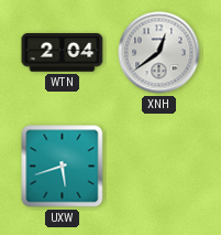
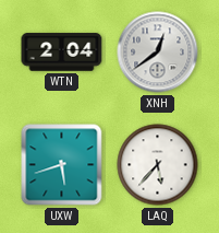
LAQ: none -> 5:37
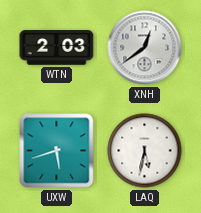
WTN: 2:04 -> 2:03
LAQ: 5:37 -> 5:32
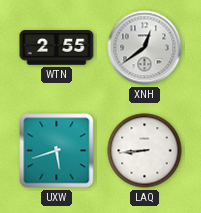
WTN: 2:03 -> 2:55
LAQ: 5:32 -> 8:44
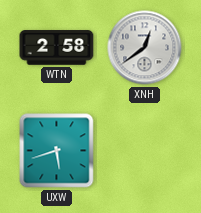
WTN: 2:55 -> 2:58
LAQ: 8:44 -> none
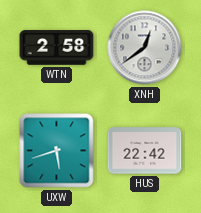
HUS: none -> 22:42
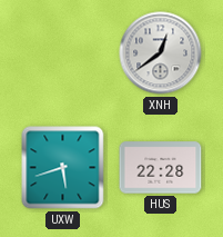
WTN: 2:58 -> none
HUS: 22:42 -> 22:28
